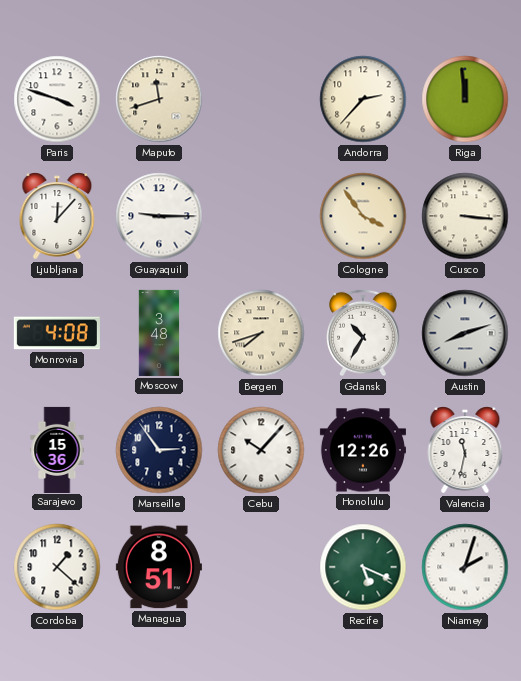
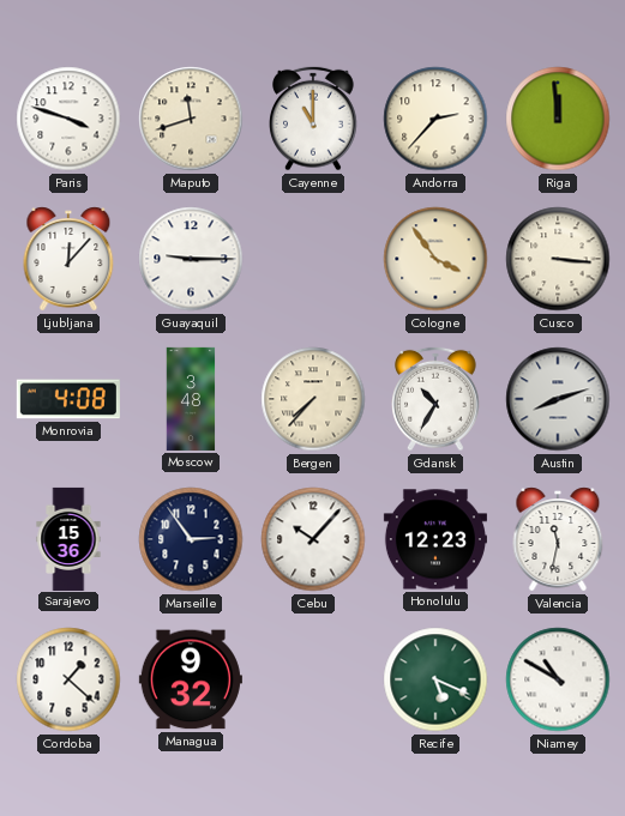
Cayenne: none -> 11:00
Bergen: 7:42 -> 7:37
Honolulu: 12:26 -> 12:23
Managua: 8:51 -> 9:32
Niamey: 2:03 -> 10:50
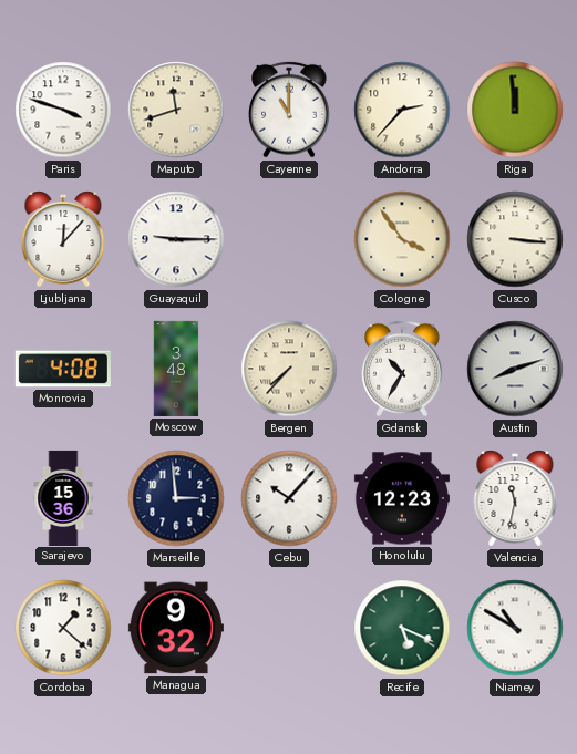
Marseille: 2:54 -> 2:59
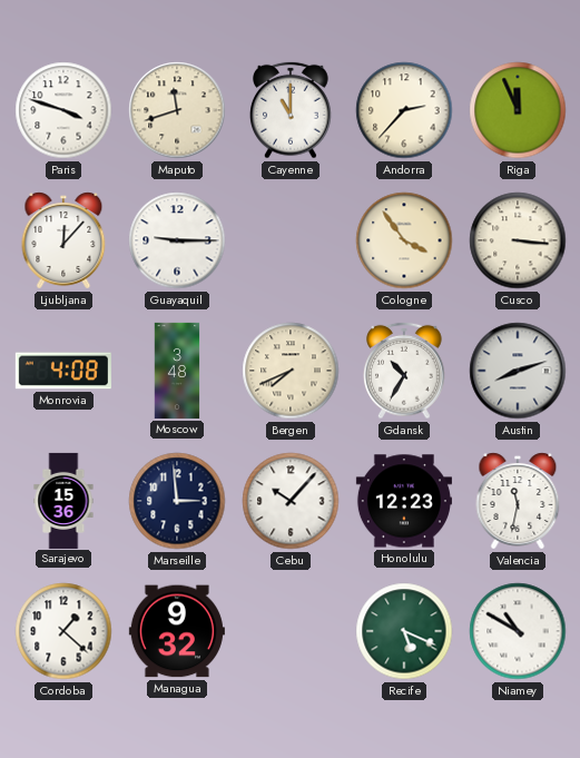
Riga: 11:59 -> 11:56
Bergen: 7:37 -> 7:41
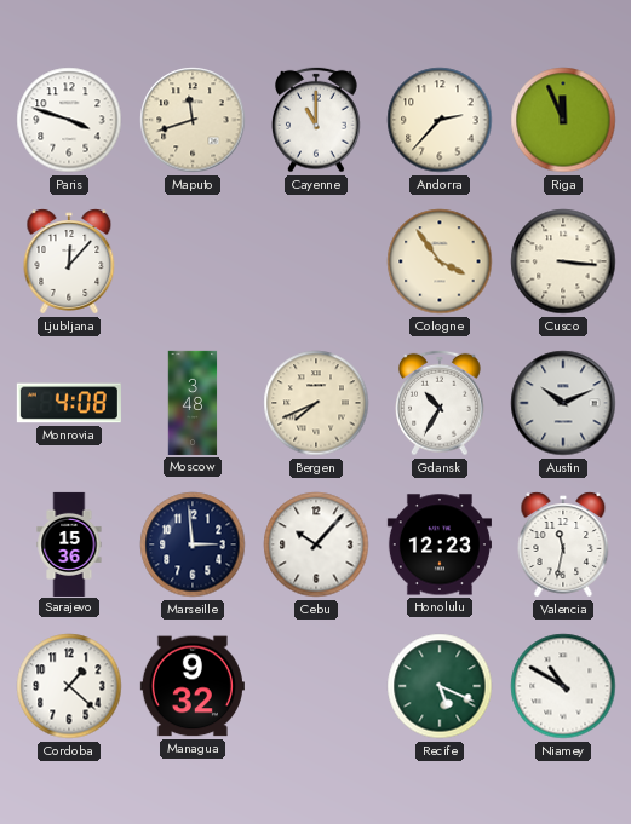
Guayaquil: 9:15 -> none
Austin: 8:12 -> 10:11
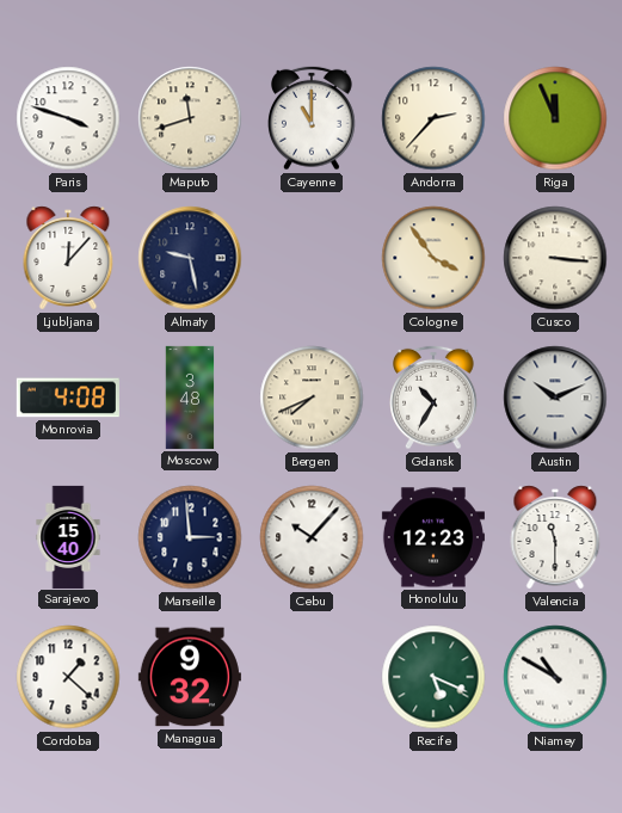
Almaty: none -> 9:28
Sarajevo: 15:36 -> 15:40
Valencia: 11:32 -> 11:30
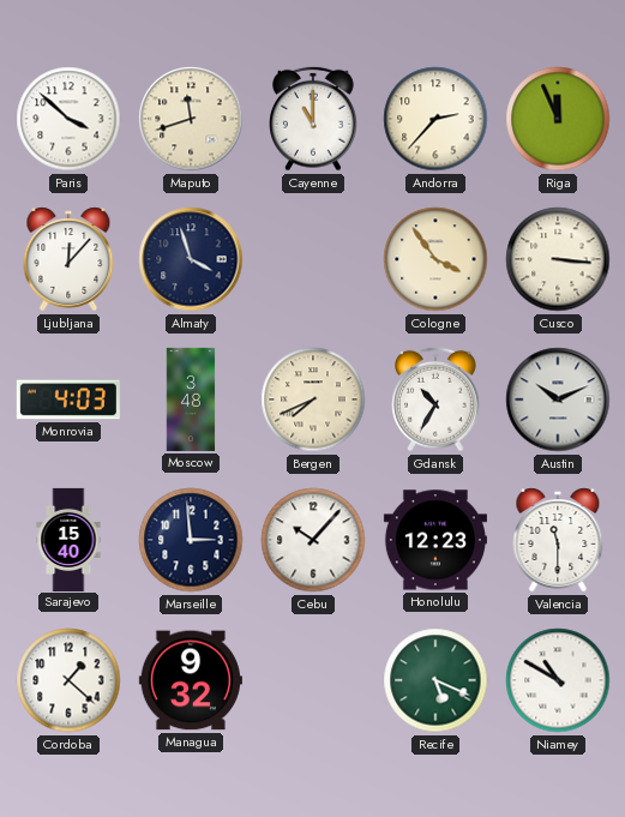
Paris: 3:48 -> 3:52
Almaty: 9:28 -> 3:57
Monrovia: 4:08 -> 4:03
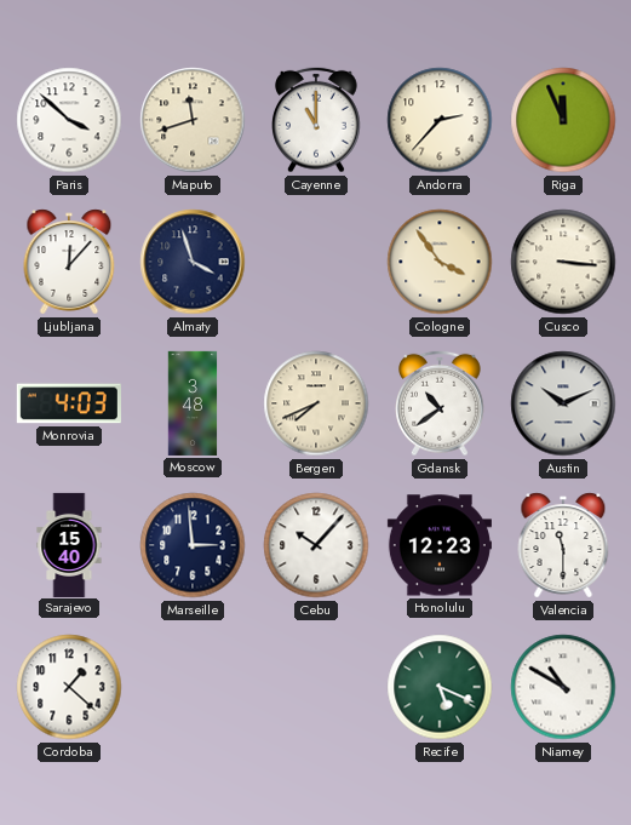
Gdansk: 10:35 -> 10:39
Managua: 9:32 -> none
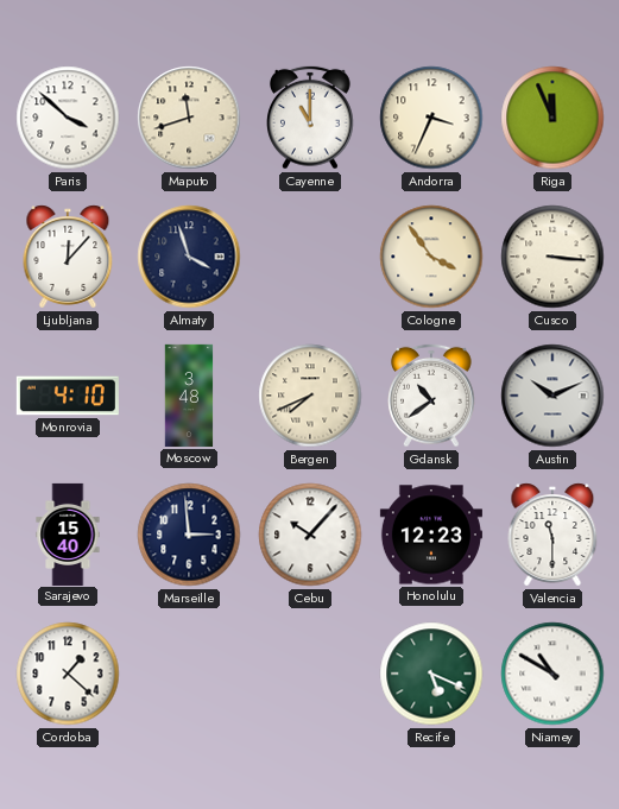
Andorra: 2:37 -> 3:34
Monrovia: 4:03 -> 4:10
